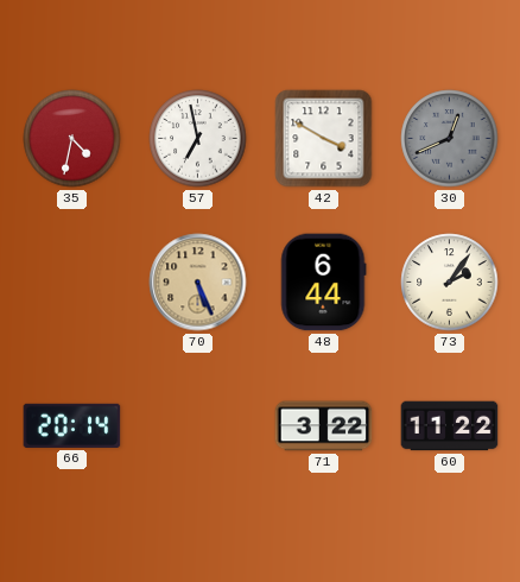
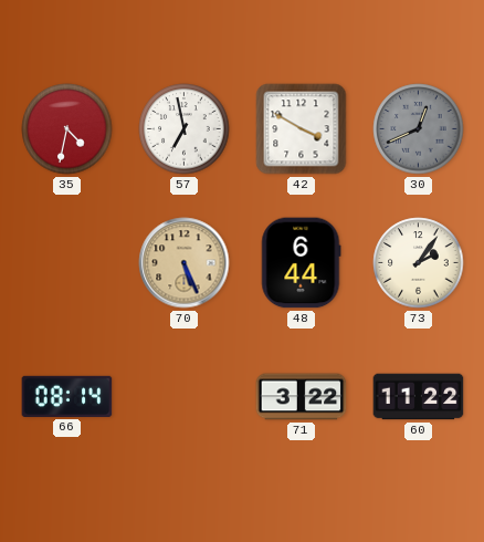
66: 20:14 -> 08:14
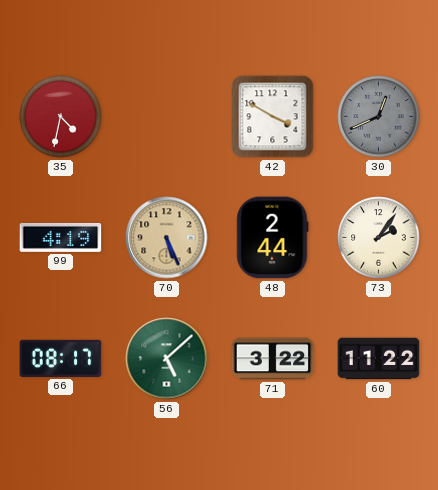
57: 6:58 -> none
99: none -> 4:19
48: 6:44 -> 2:44
66: 08:14 -> 08:17
56: none -> 5:08
